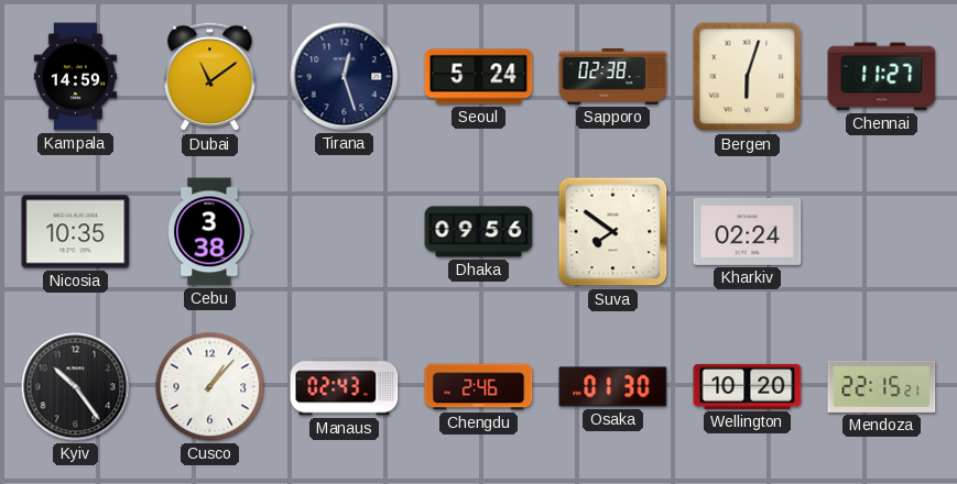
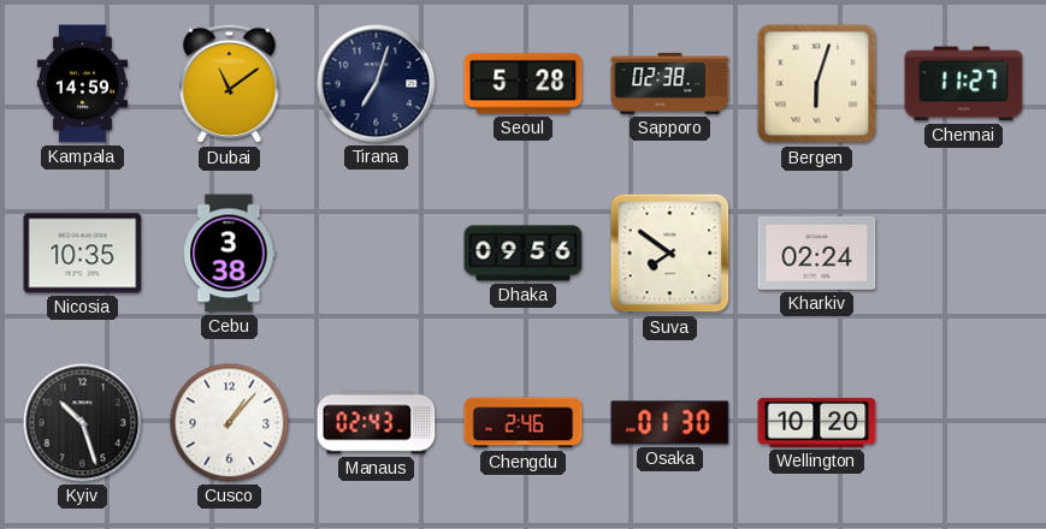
Tirana: 12:27 -> 7:03
Seoul: 5:24 -> 5:28
Kyiv: 10:24 -> 10:27
Mendoza: 22:15 -> none
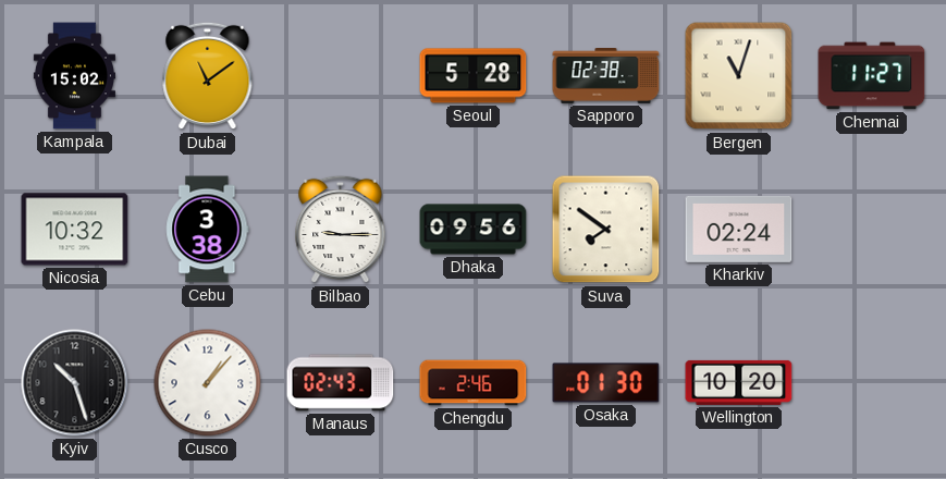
Kampala: 14:59 -> 15:02
Tirana: 7:03 -> none
Bergen: 6:03 -> 11:03
Nicosia: 10:35 -> 10:32
Bilbao: none -> 9:15
